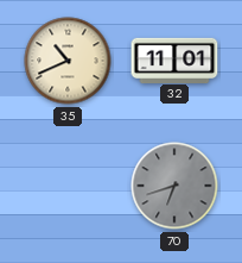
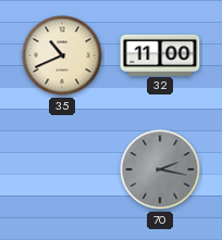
32: 11:01 -> 11:00
70: 6:42 -> 2:17
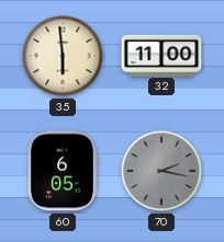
35: 10:41 -> 5:59
60: none -> 6:05
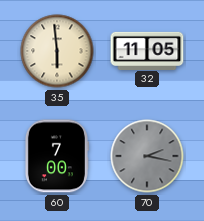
32: 11:00 -> 11:05
60: 6:05 -> 7:00
